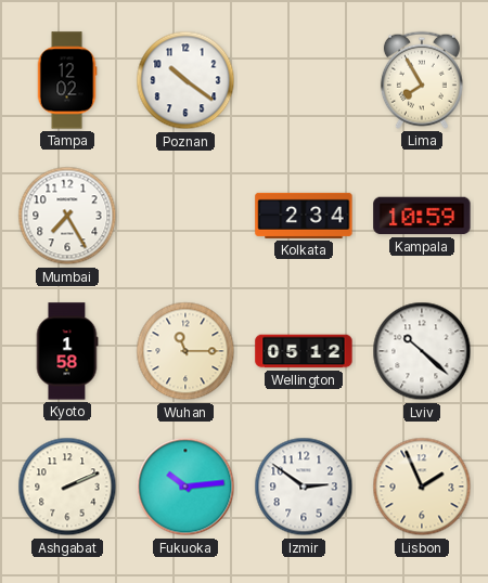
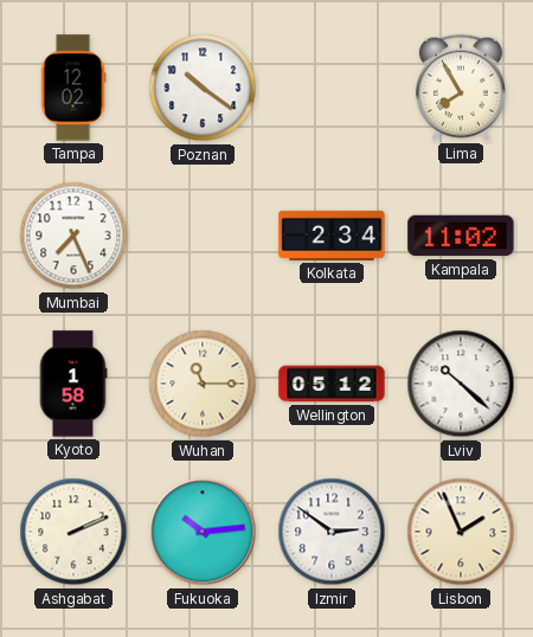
Mumbai: 7:25 -> 7:26
Kampala: 10:59 -> 11:02
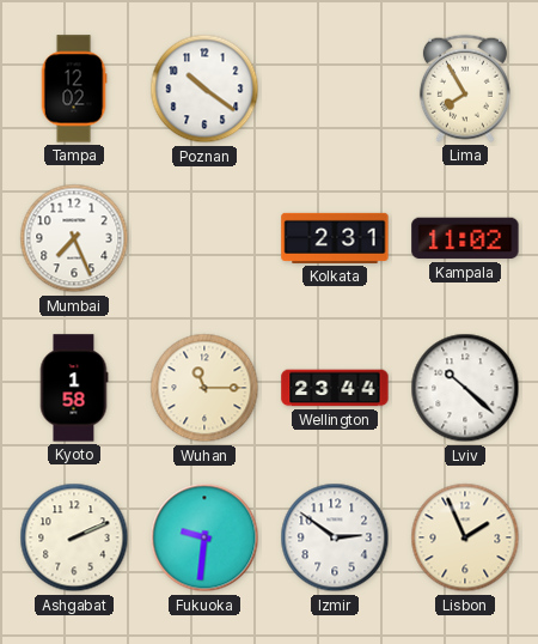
Kolkata: 2:34 -> 2:31
Wellington: 05:12 -> 23:44
Fukuoka: 10:14 -> 9:31
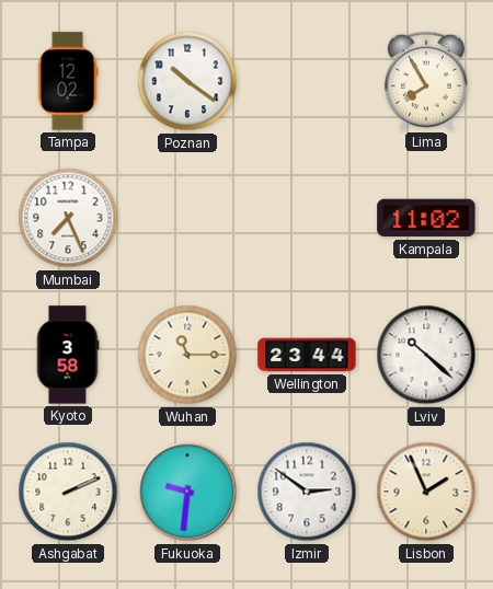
Kolkata: 2:31 -> none
Kyoto: 1:58 -> 3:58
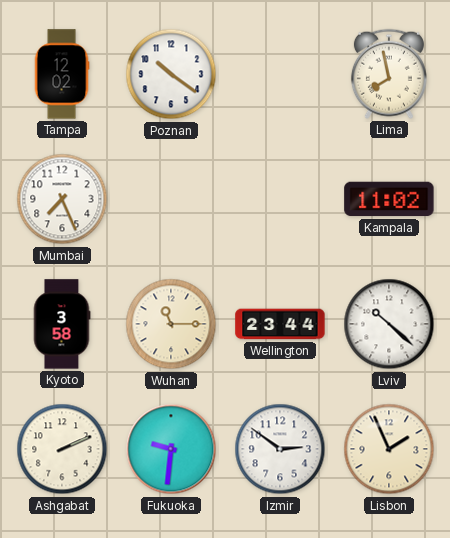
Lima: 7:55 -> 7:58
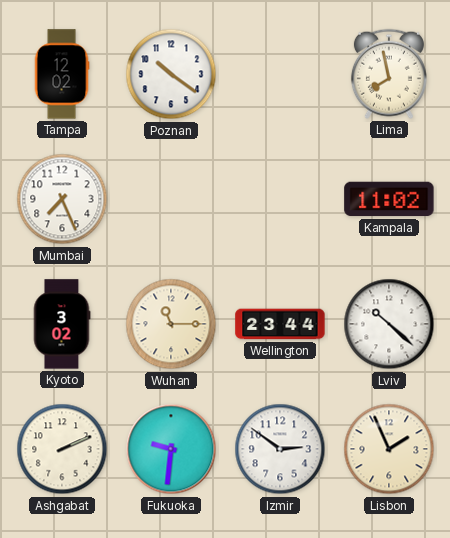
Kyoto: 3:58 -> 3:02
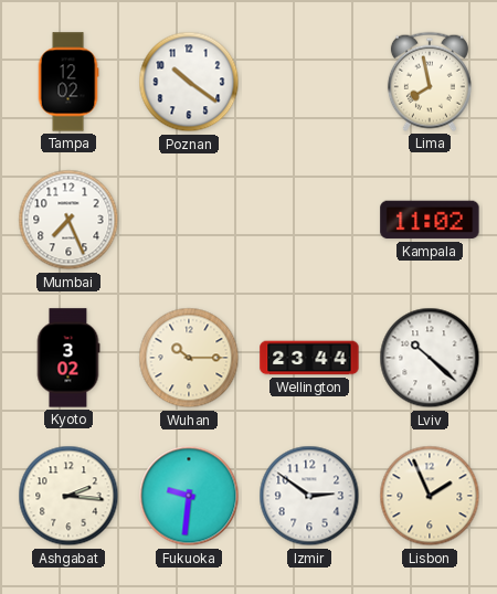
Wuhan: 11:15 -> 10:15
Ashgabat: 2:11 -> 2:16
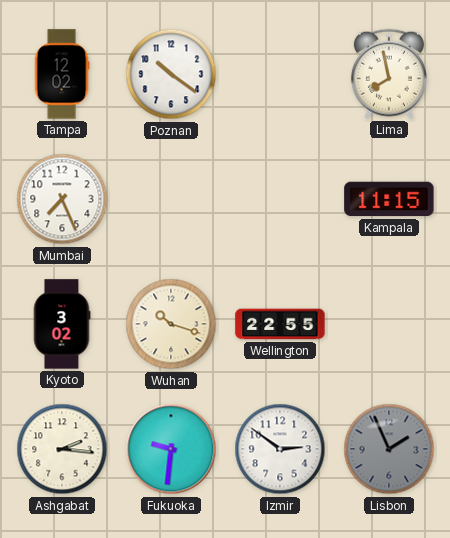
Kampala: 11:02 -> 11:15
Wuhan: 10:15 -> 10:18
Wellington: 23:44 -> 22:55
Lviv: 10:22 -> none
Lisbon dial: cream -> grey
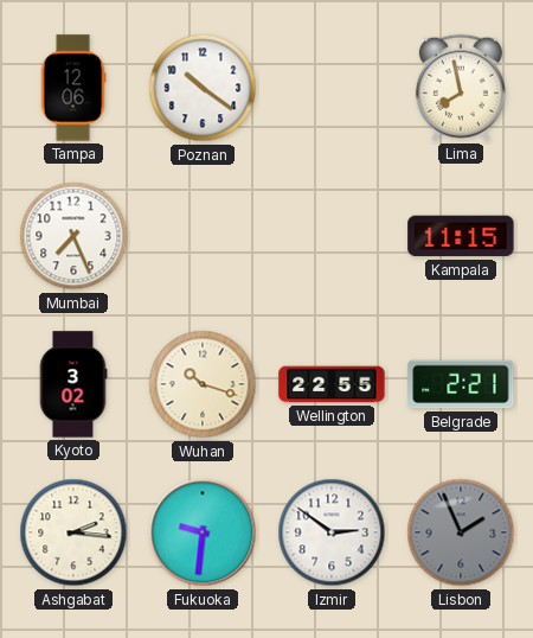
Tampa: 12:02 -> 12:06
Belgrade: none -> 2:21
